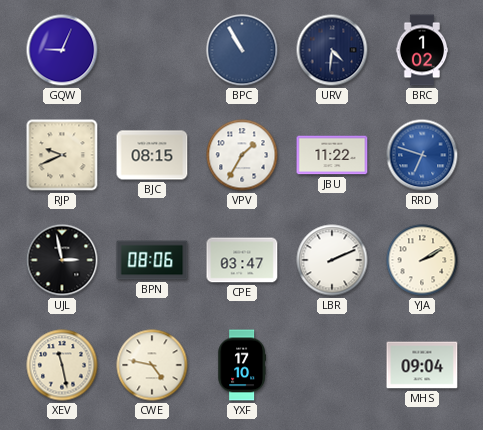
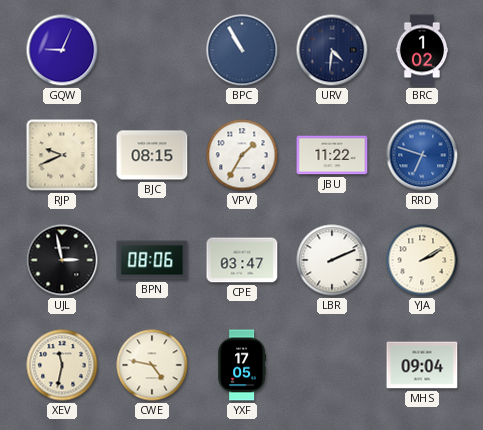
XEV: 11:28 -> 11:32
YXF: 17:10 -> 17:05
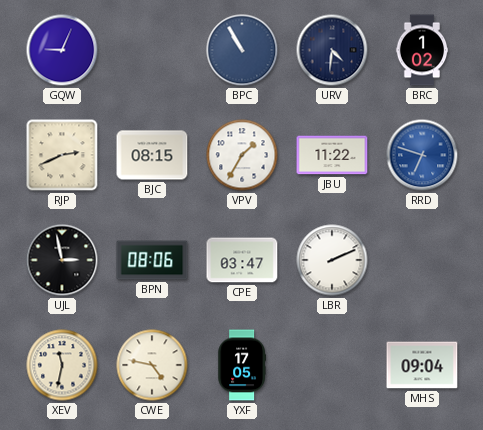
RJP: 9:41 -> 2:41
YJA: 2:10 -> none
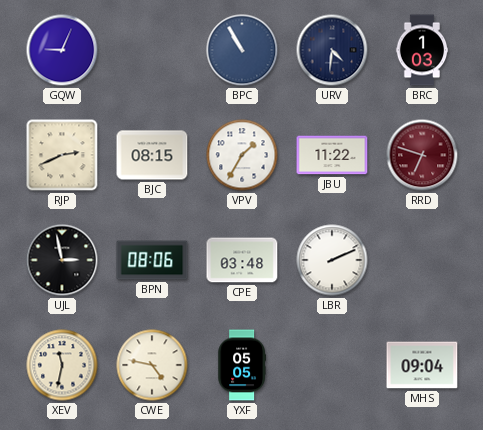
BRC: 1:02 -> 1:03
RRD dial: blue -> burgundy
CPE: 03:47 -> 03:48
YXF: 17:05 -> 05:05
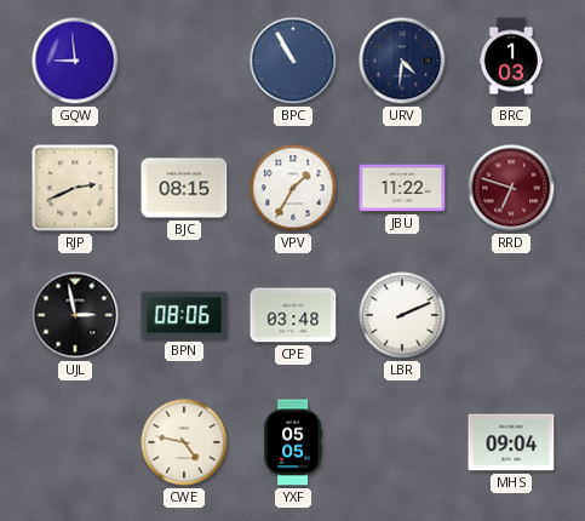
GQW: 9:04 -> 8:59
XEV: 11:32 -> none
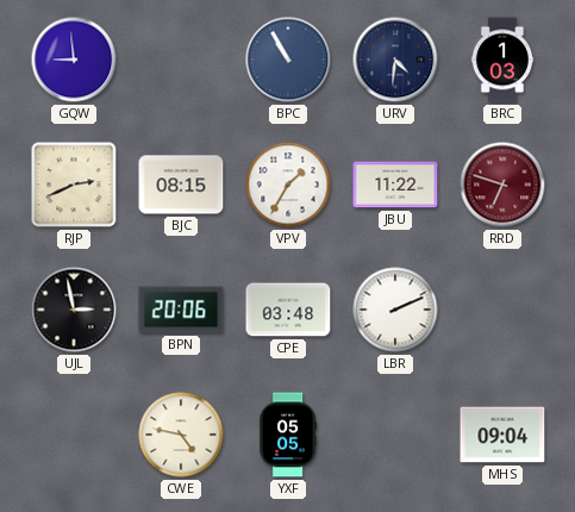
BPN: 08:06 -> 20:06
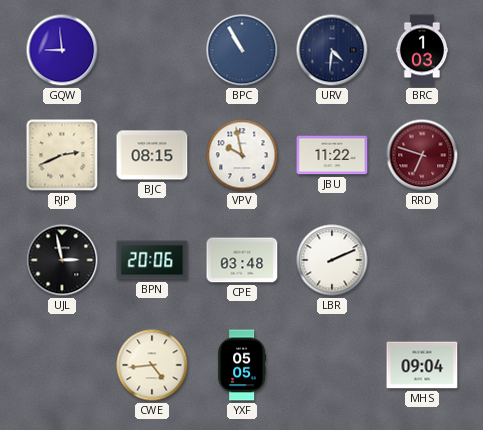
VPV: 1:35 -> 9:58
CWE: 4:47 -> 4:44
